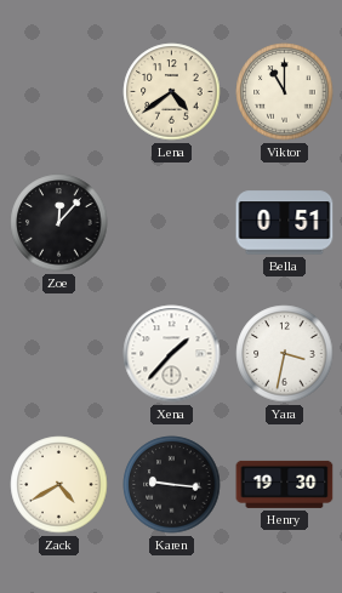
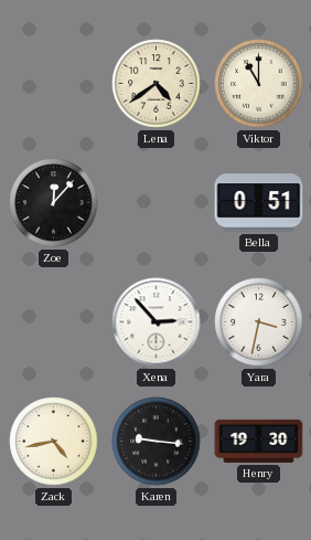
Xena: 1:37 -> 2:53
Zack: 4:40 -> 4:43
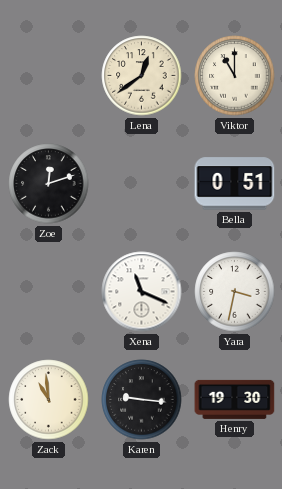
Lena: 4:39 -> 12:39
Zoe: 12:07 -> 12:12
Xena: 2:53 -> 11:19
Zack: 4:43 -> 10:59
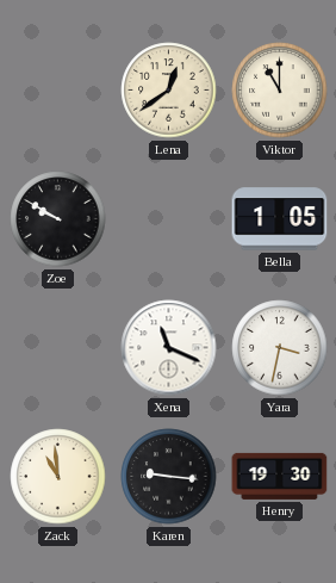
Zoe: 12:12 -> 9:50
Bella: 0:51 -> 1:05
